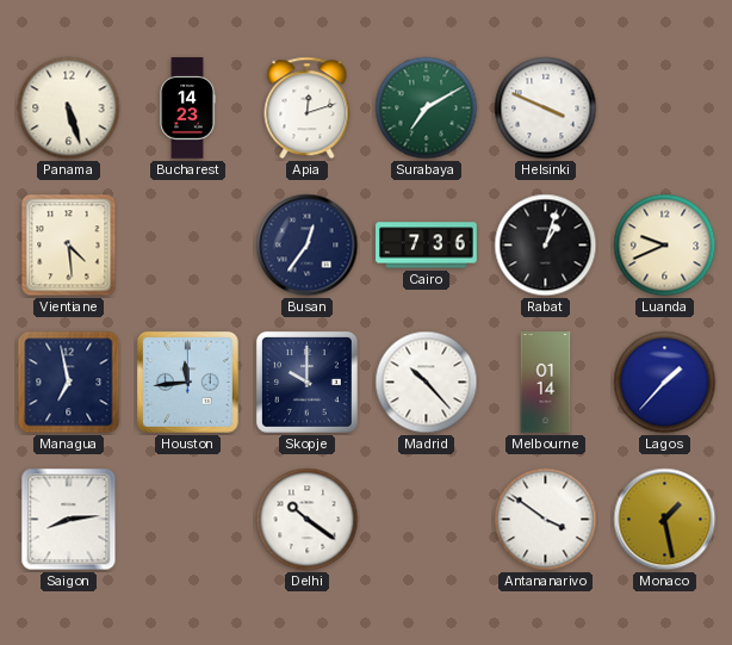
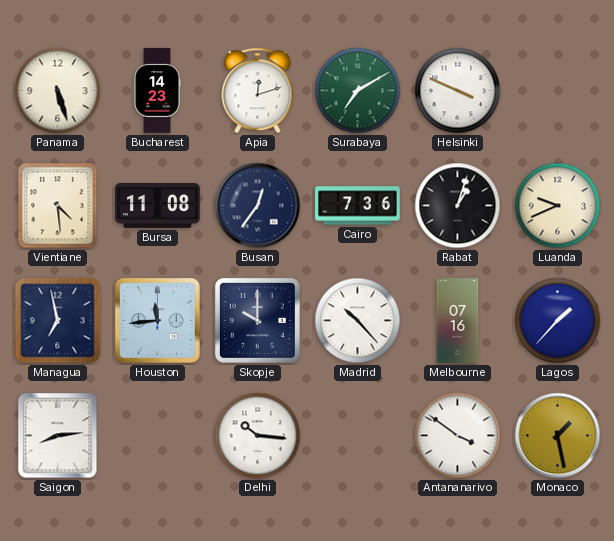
Bursa: none -> 11:08
Melbourne: 01:14 -> 07:16
Delhi: 10:21 -> 10:16
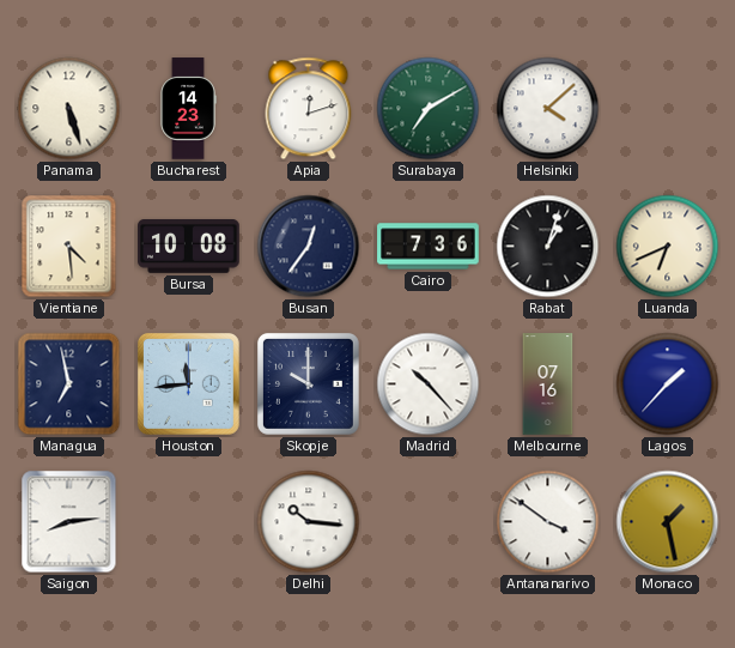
Helsinki: 3:49 -> 4:08
Bursa: 11:08 -> 10:08
Luanda: 9:41 -> 6:41
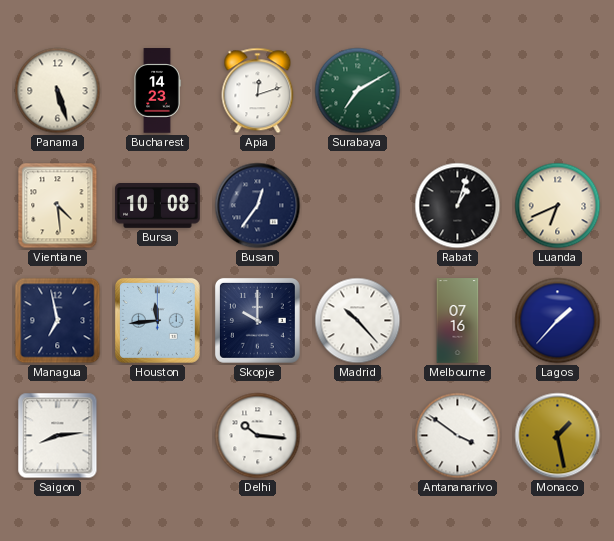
Helsinki: 4:08 -> none
Cairo: 7:36 -> none
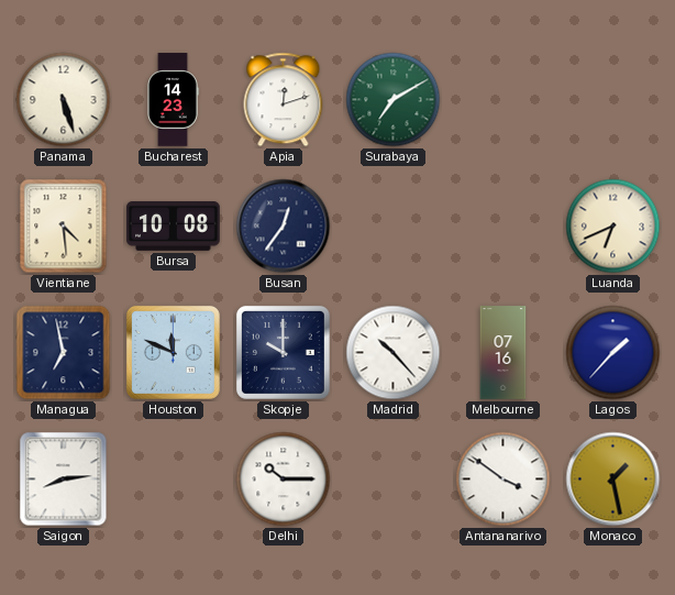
Rabat: 1:03 -> none
Houston: 11:44 -> 11:49
Delhi: 10:16 -> 10:15
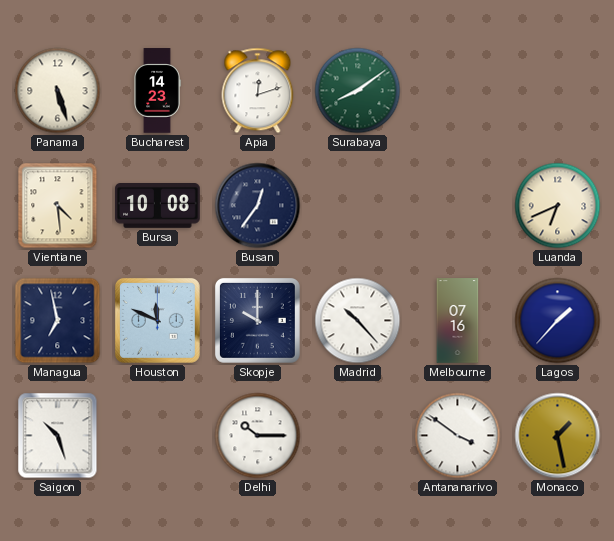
Surabaya: 7:10 -> 8:09
Saigon: 8:14 -> 10:27
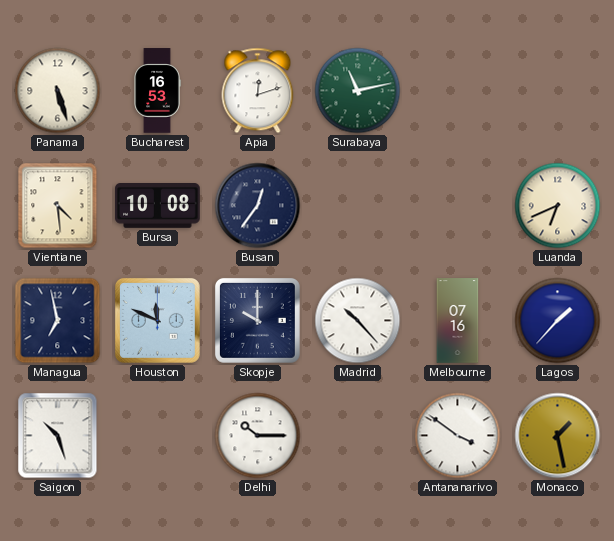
Bucharest: 14:23 -> 16:53
Surabaya: 8:09 -> 11:13
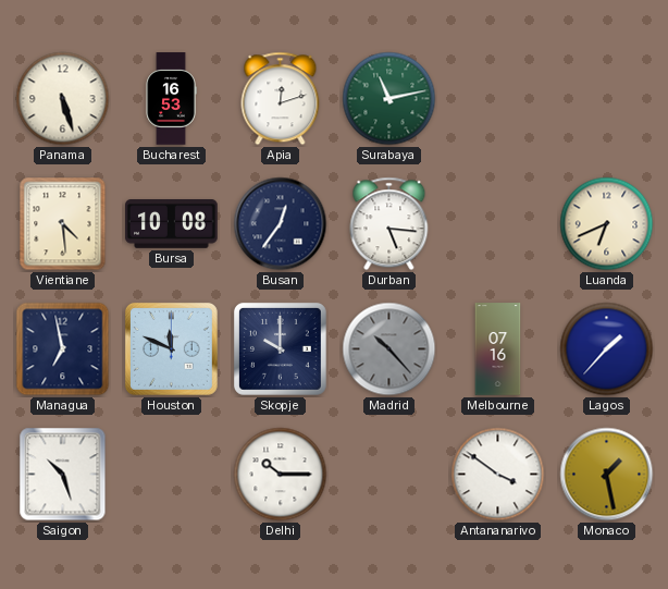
Durban: none -> 5:16
Madrid dial: white -> grey
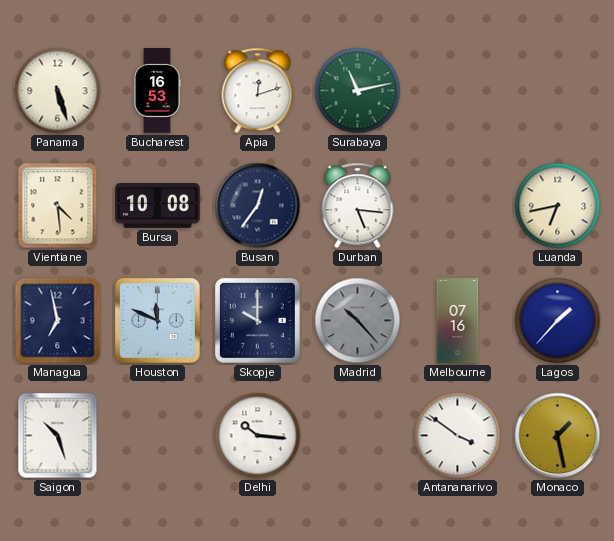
Luanda: 6:41 -> 6:43
Delhi: 10:15 -> 10:16
